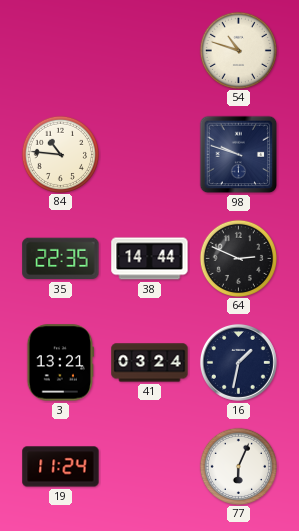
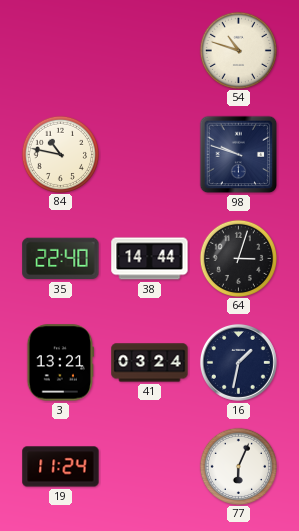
84: 10:46 -> 10:47
35: 22:35 -> 22:40
64: 2:49 -> 3:03
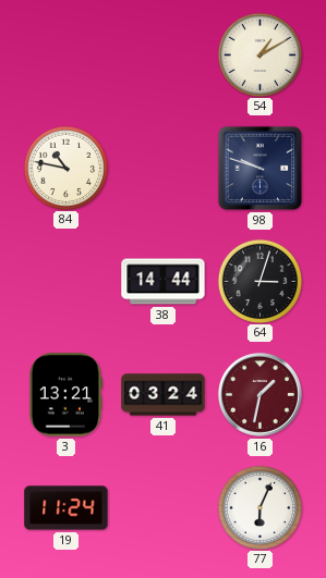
54: 10:48 -> 1:10
35: 22:40 -> none
16 dial: navy -> burgundy
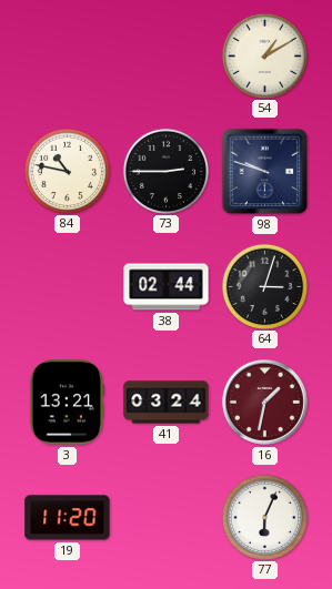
73: none -> 2:45
38: 14:44 -> 02:44
19: 11:24 -> 11:20
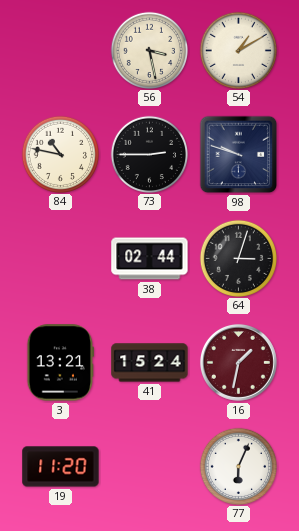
56: none -> 3:28
41: 03:24 -> 15:24
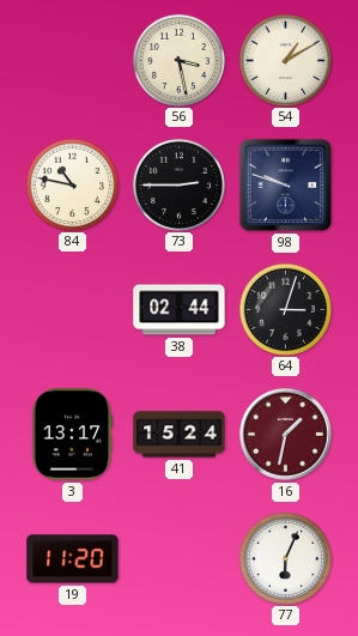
3: 13:21 -> 13:17
